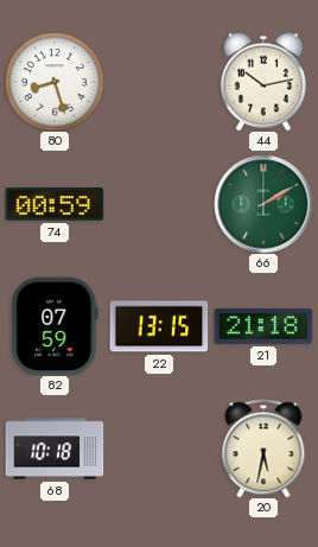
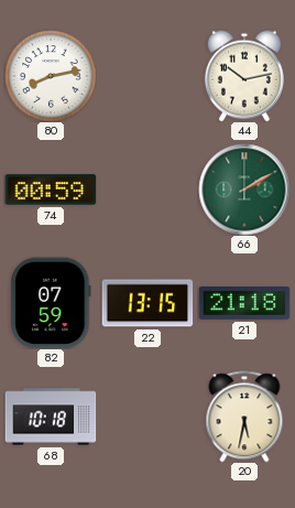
80: 8:27 -> 8:13
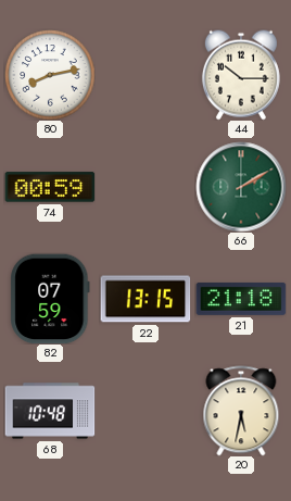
44: 10:13 -> 10:15
68: 10:18 -> 10:48
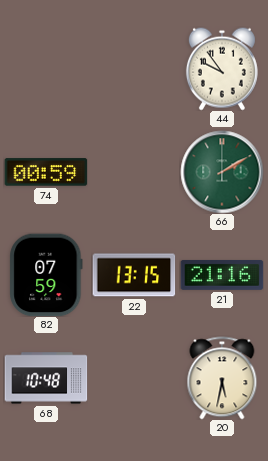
80: 8:13 -> none
44: 10:15 -> 9:54
21: 21:18 -> 21:16
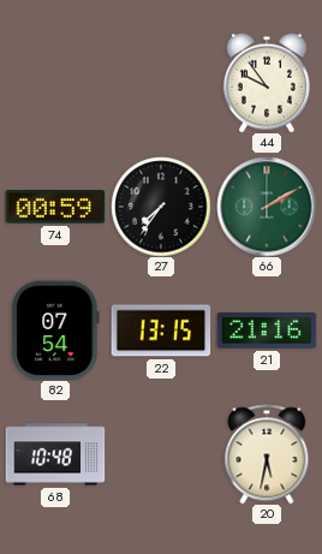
27: none -> 7:36
82: 07:59 -> 07:54
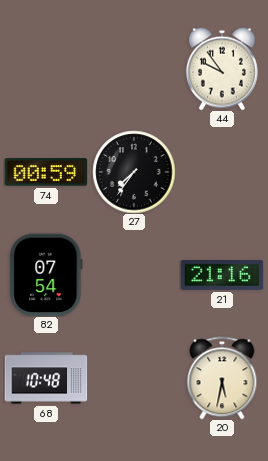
66: 2:10 -> none
22: 13:15 -> none
